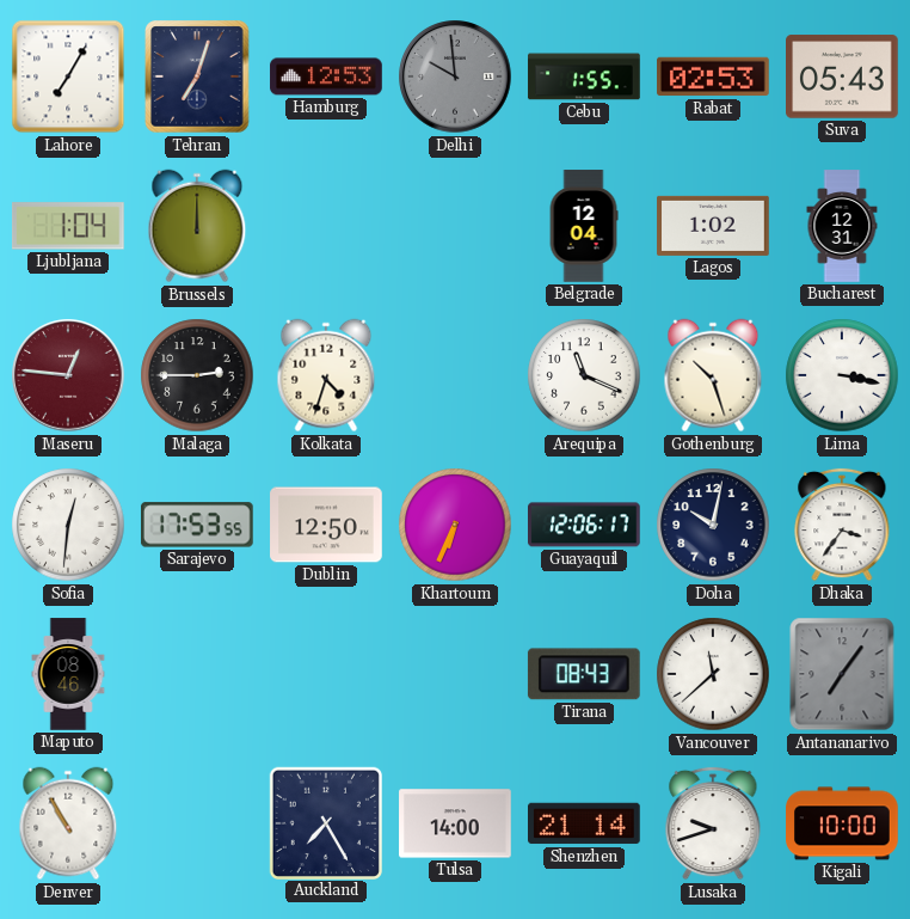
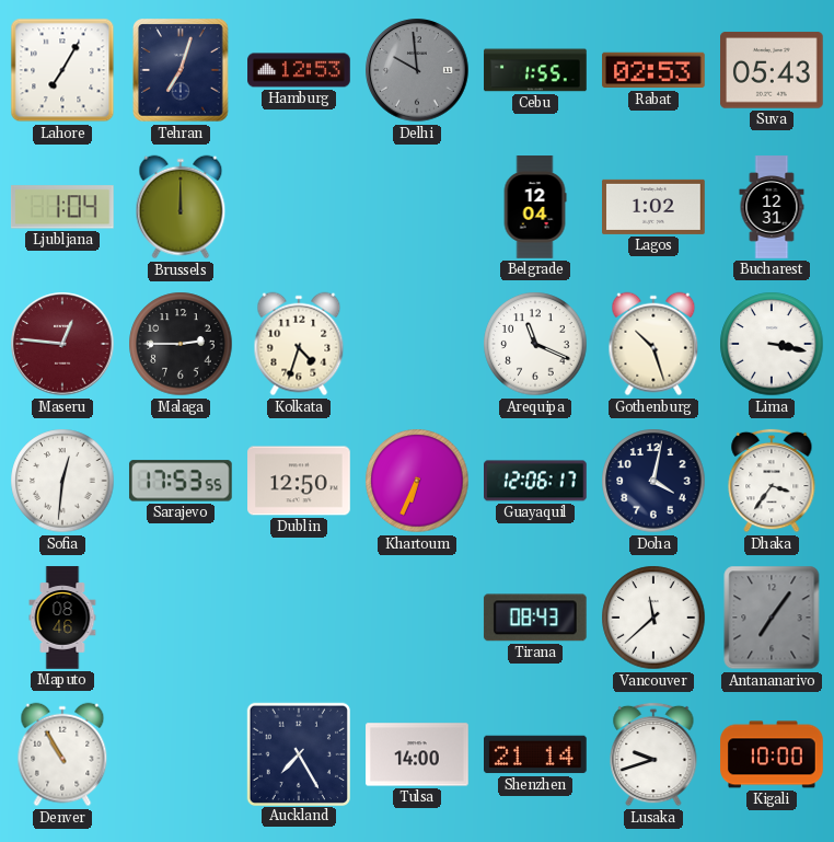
Doha: 10:02 -> 4:02
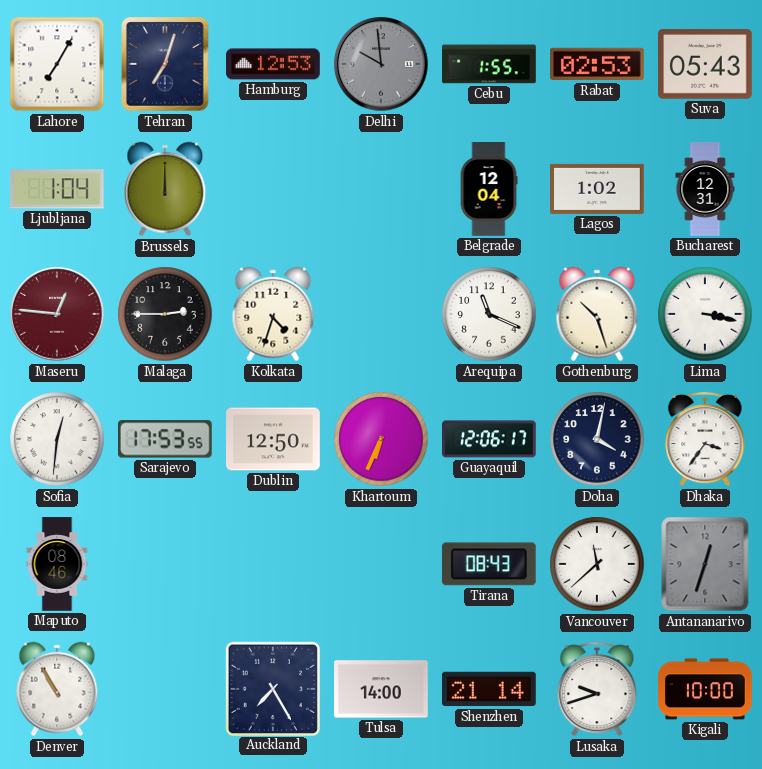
Antananarivo: 7:06 -> 12:33
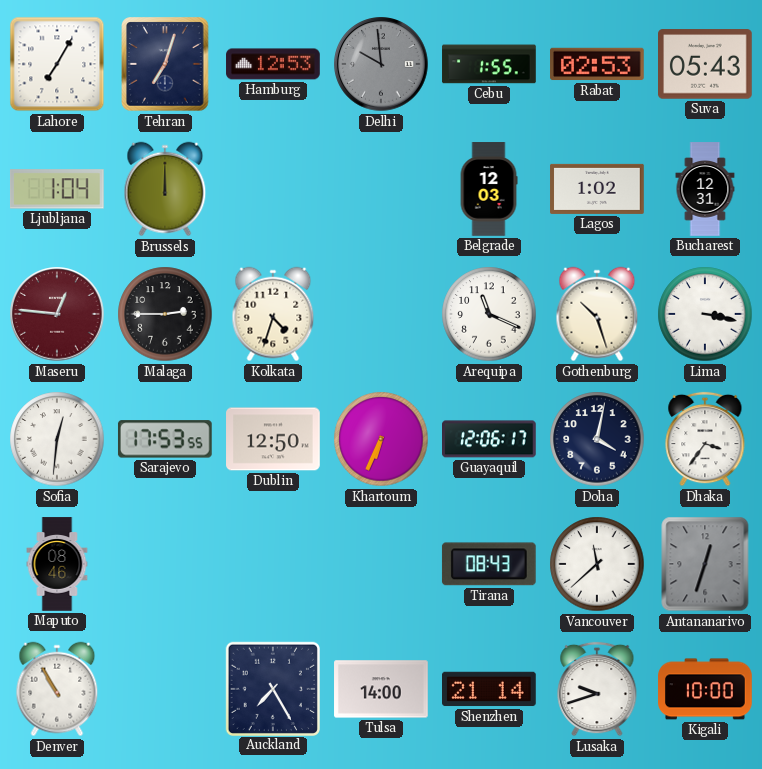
Belgrade: 12:04 -> 12:03
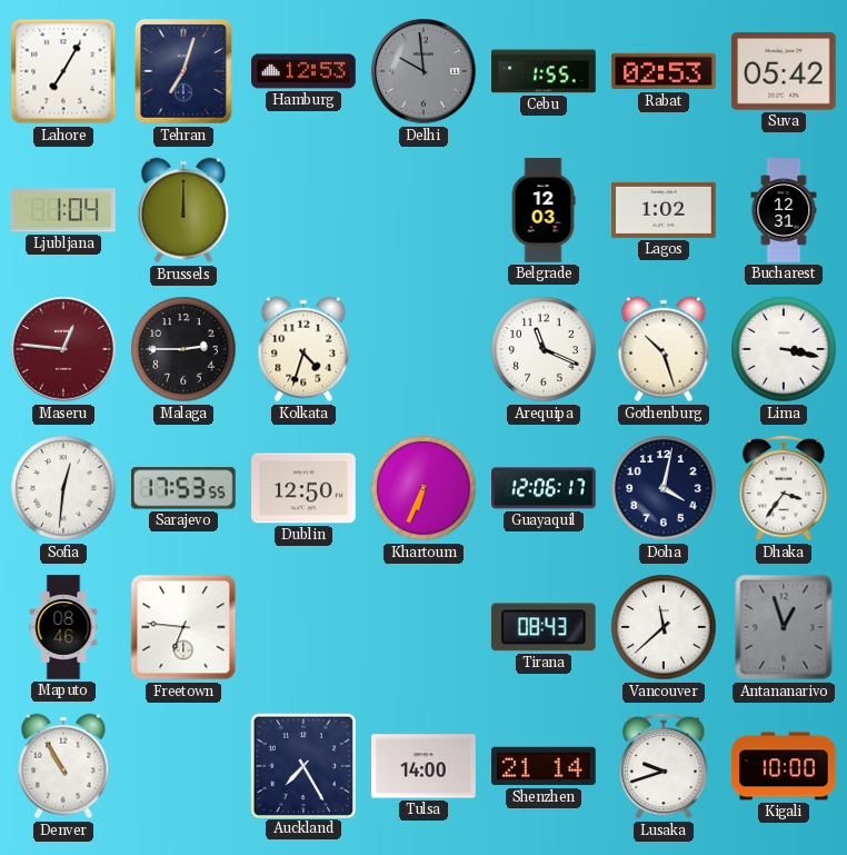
Suva: 05:43 -> 05:42
Freetown: none -> 6:46
Antananarivo: 12:33 -> 12:57
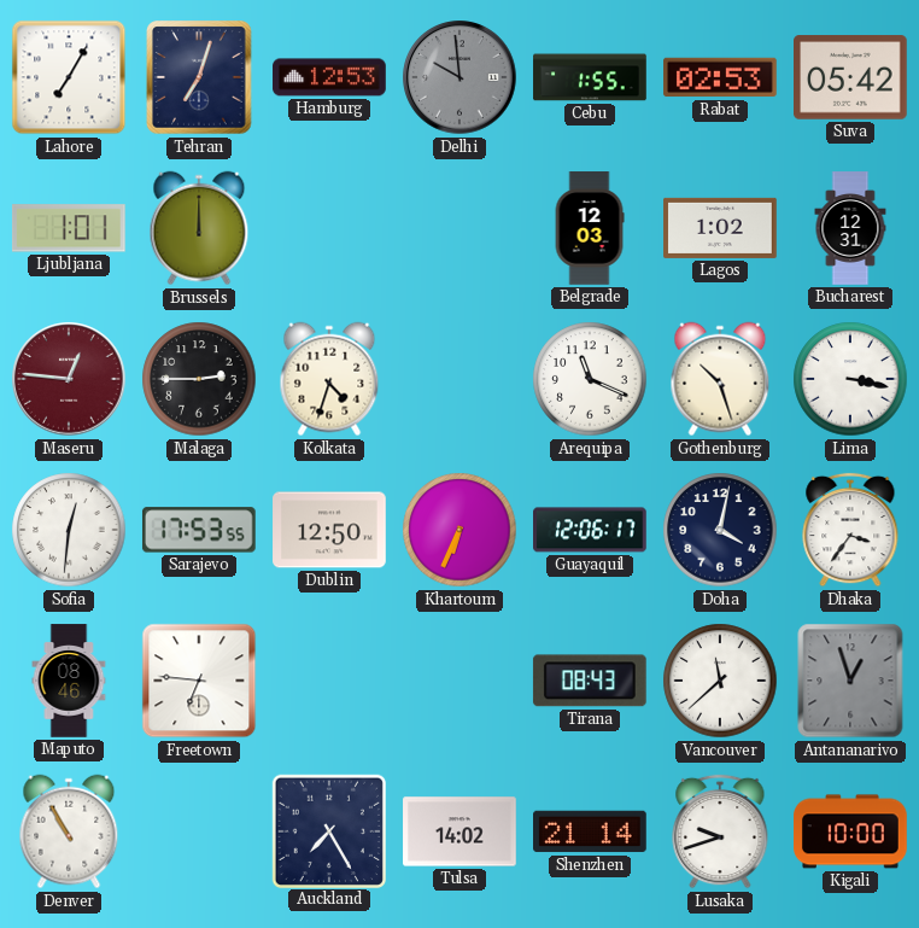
Ljubljana: 1:04 -> 1:01
Tulsa: 14:00 -> 14:02
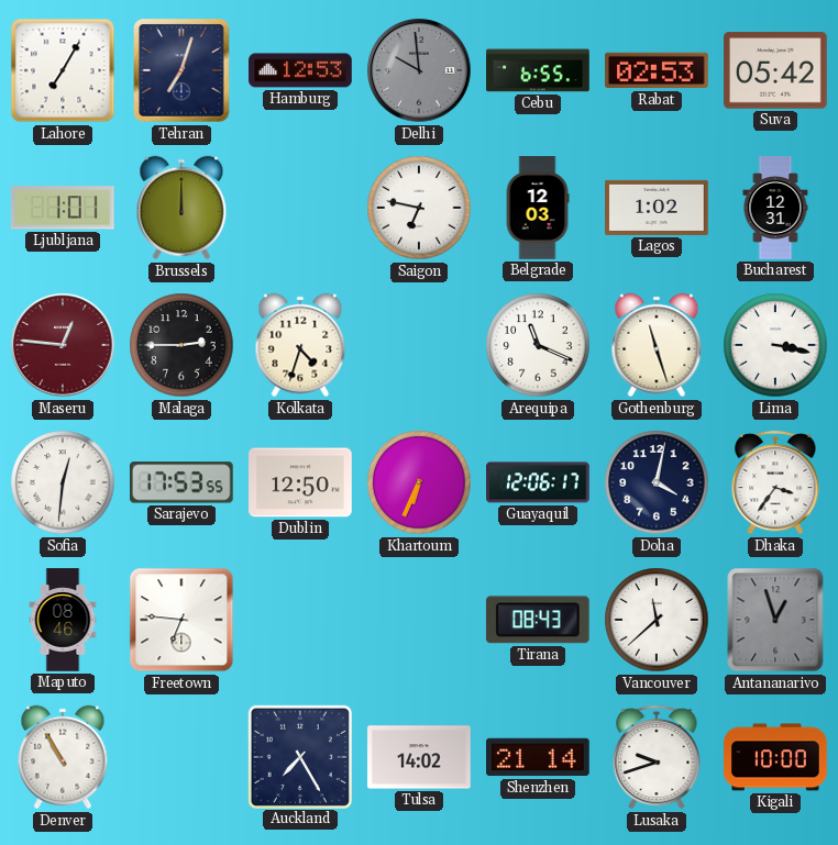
Cebu: 1:55 -> 6:55
Saigon: none -> 6:47
Gothenburg: 10:27 -> 11:27
